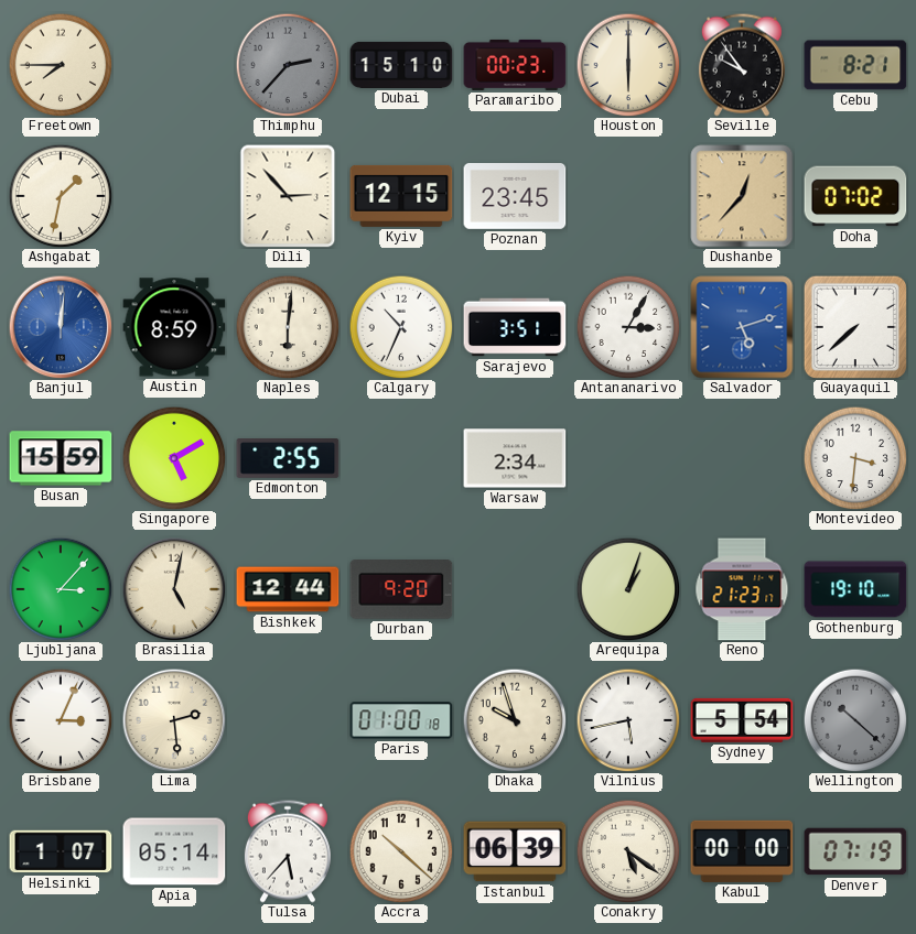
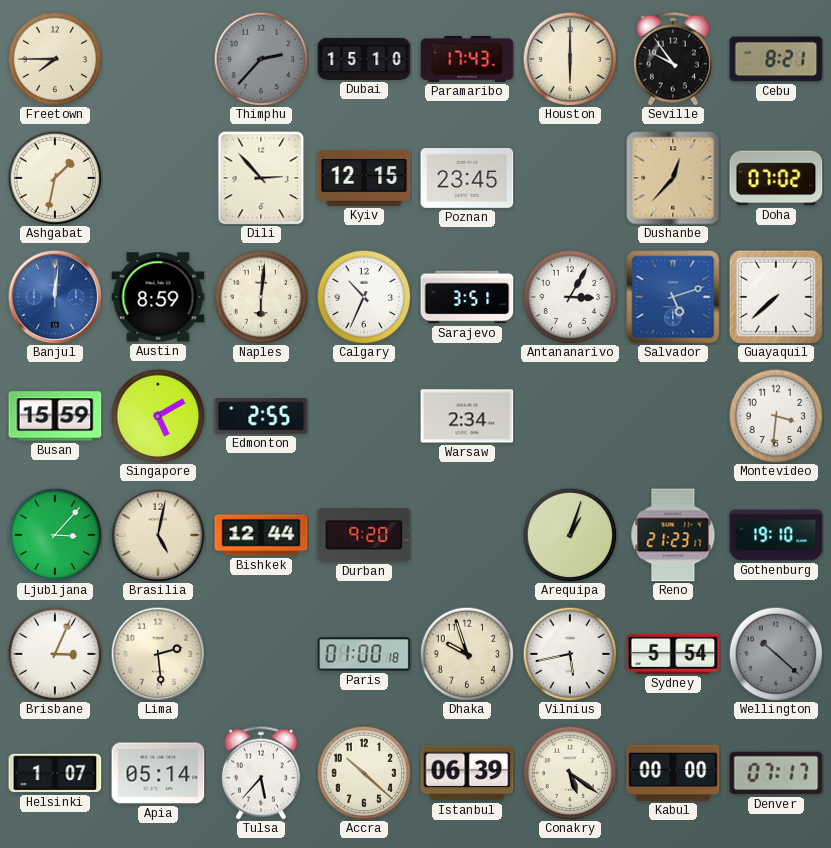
Paramaribo: 00:23 -> 17:43
Denver: 07:19 -> 07:17
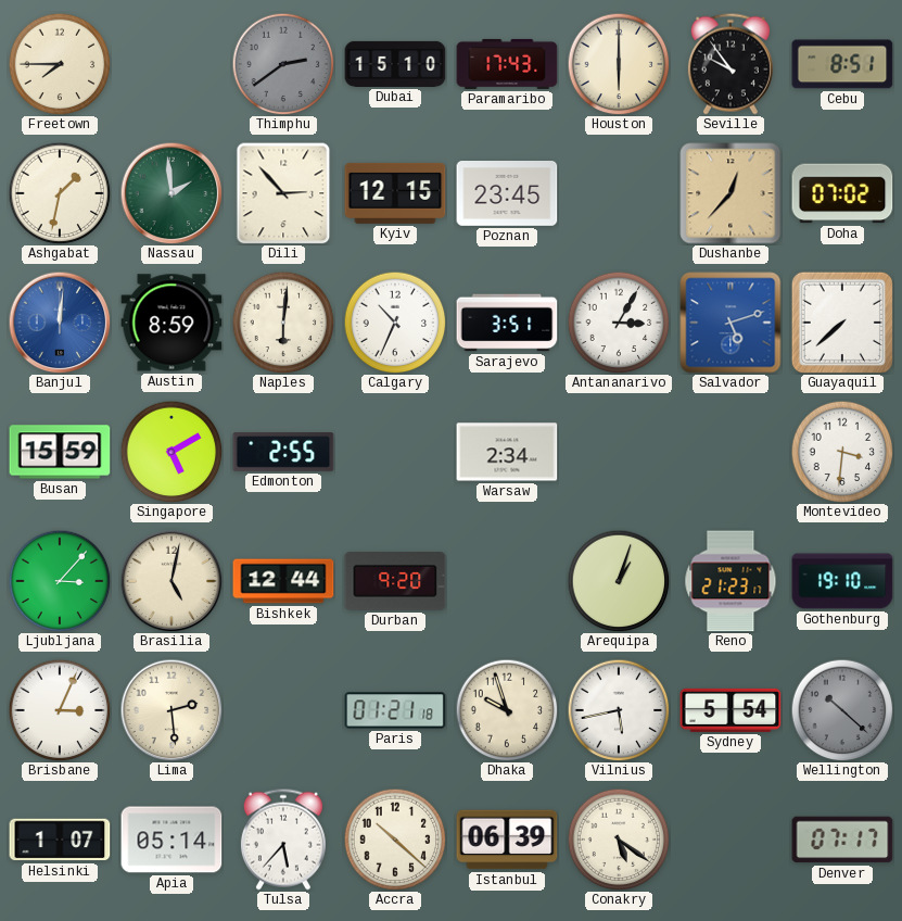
Thimphu: 2:37 -> 2:39
Cebu: 8:21 -> 8:51
Nassau: none -> 1:59
Paris: 01:00 -> 01:21
Kabul: 00:00 -> none
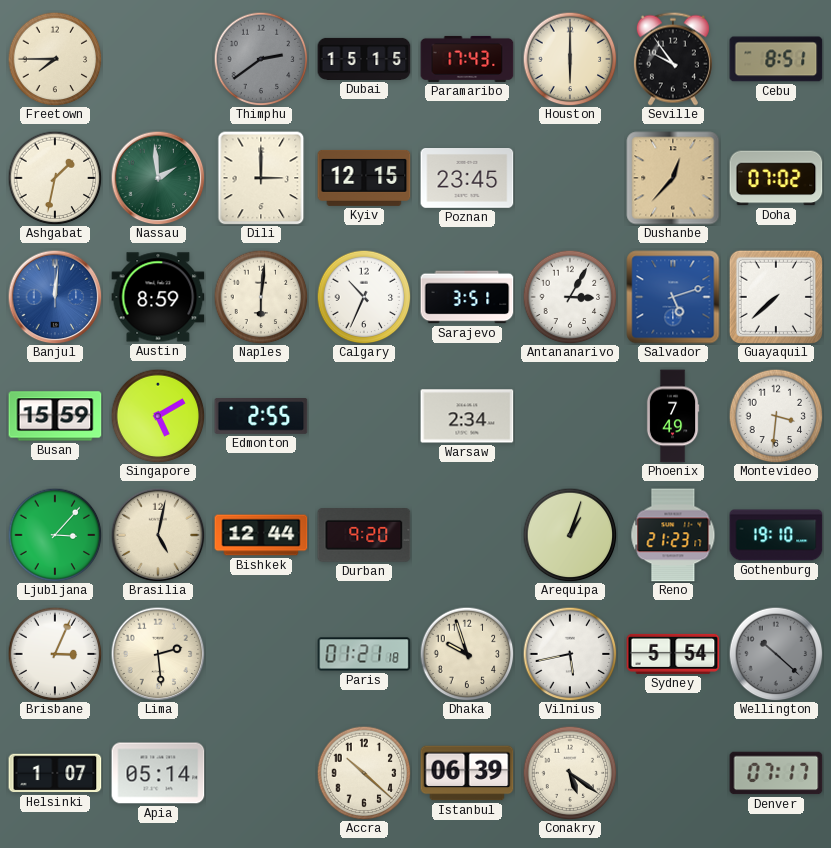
Dubai: 15:10 -> 15:15
Dili: 2:53 -> 3:00
Phoenix: none -> 7:49
Tulsa: 5:37 -> none
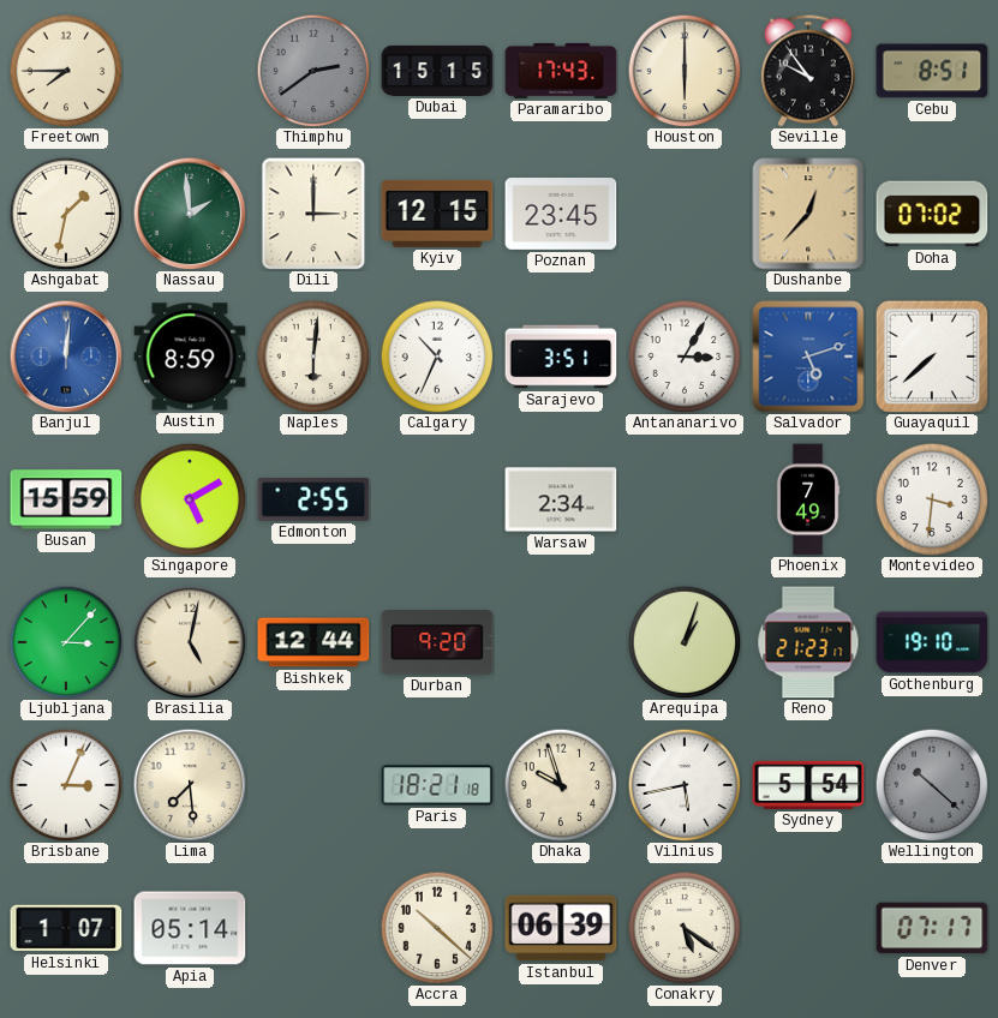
Lima: 2:29 -> 7:29
Paris: 01:21 -> 18:21
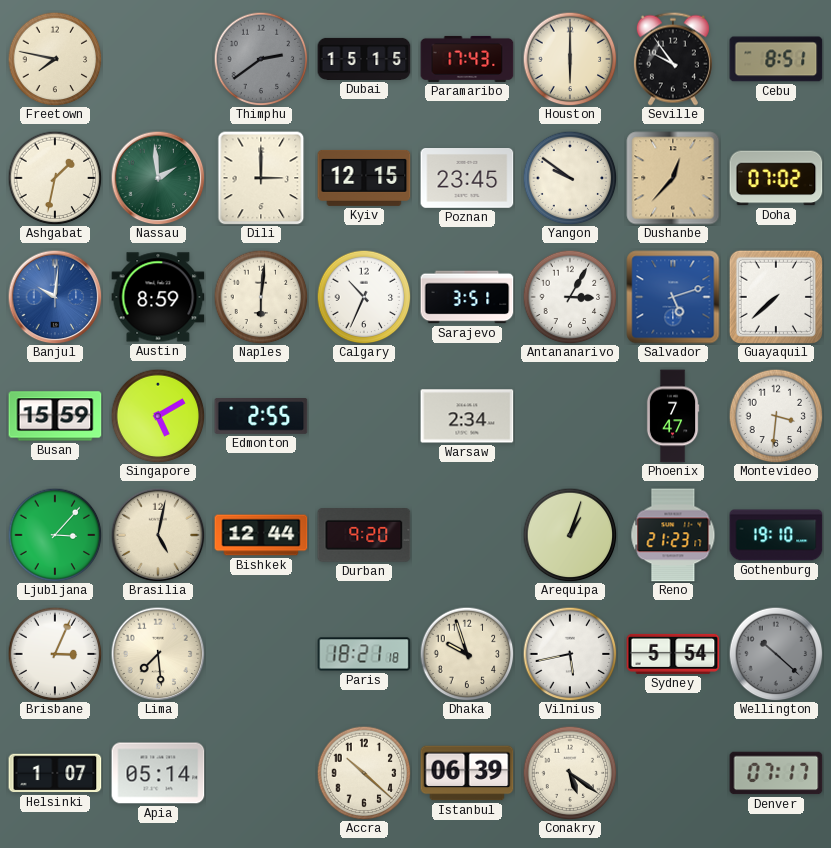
Freetown: 7:45 -> 7:47
Yangon: none -> 9:51
Banjul: 12:01 -> 10:01
Phoenix: 7:49 -> 7:47
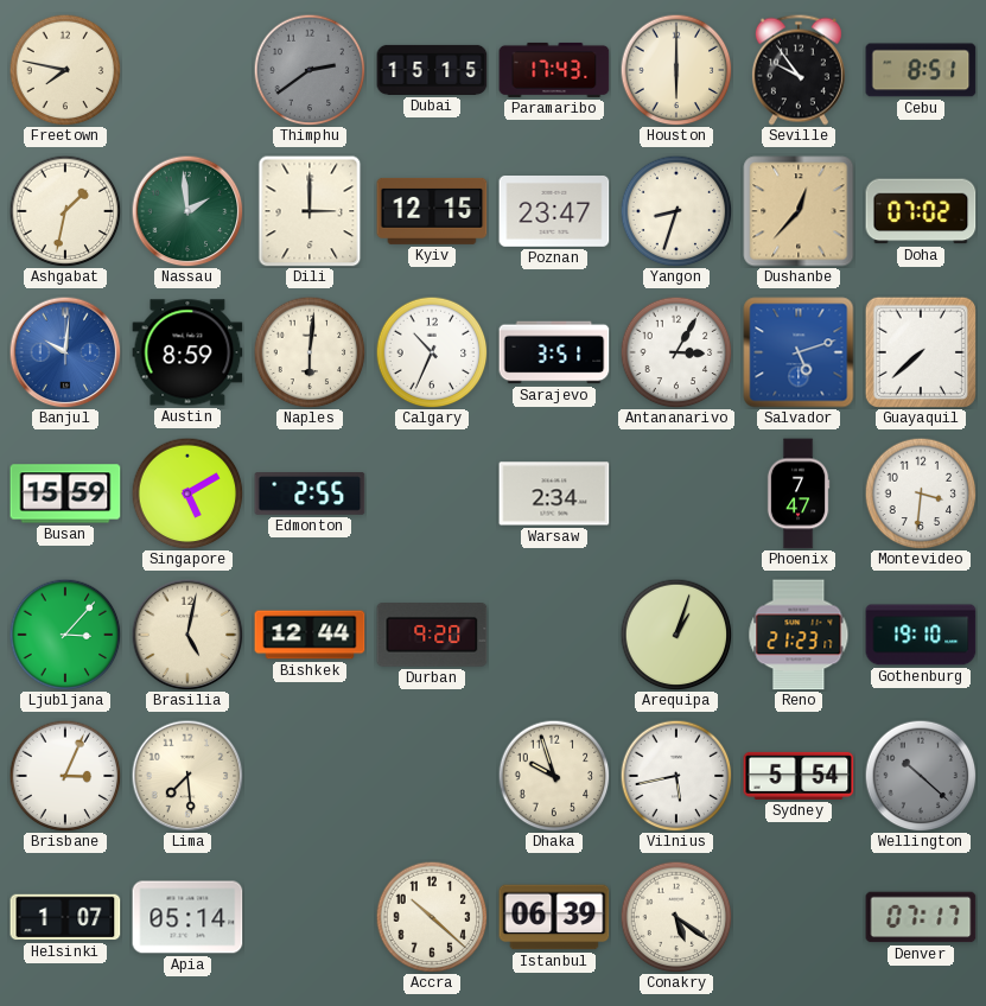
Poznan: 23:45 -> 23:47
Yangon: 9:51 -> 8:33
Paris: 18:21 -> none
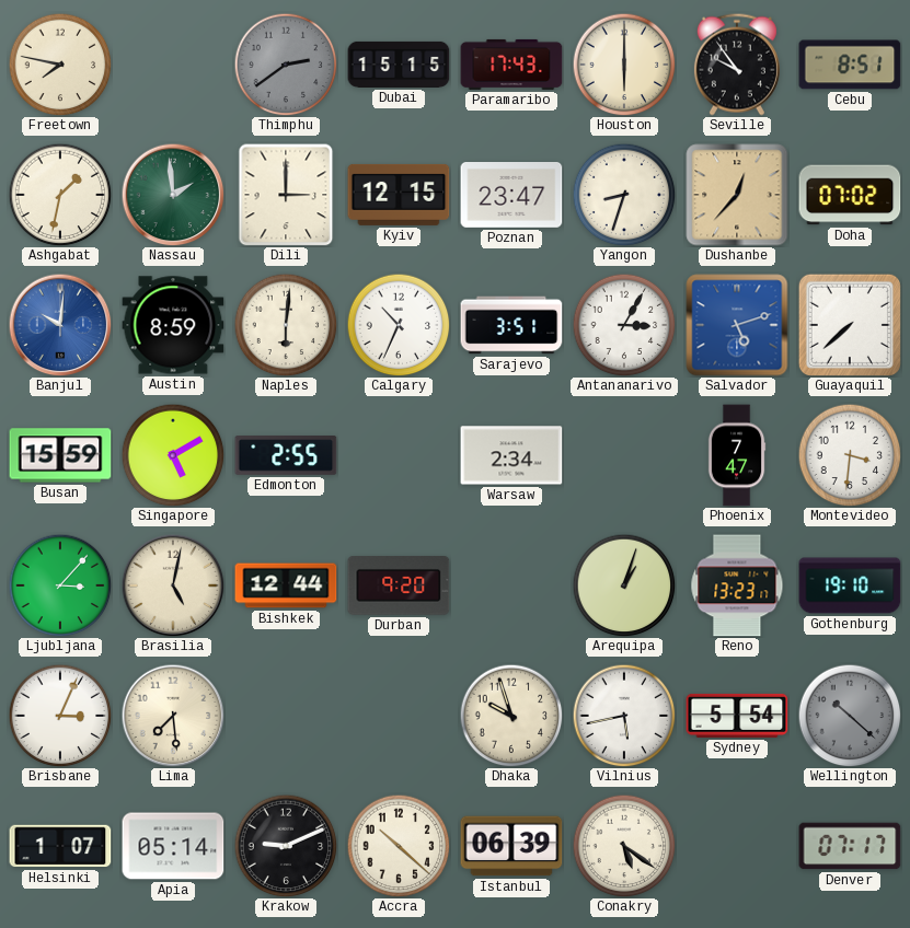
Reno: 21:23 -> 13:23
Krakow: none -> 9:11
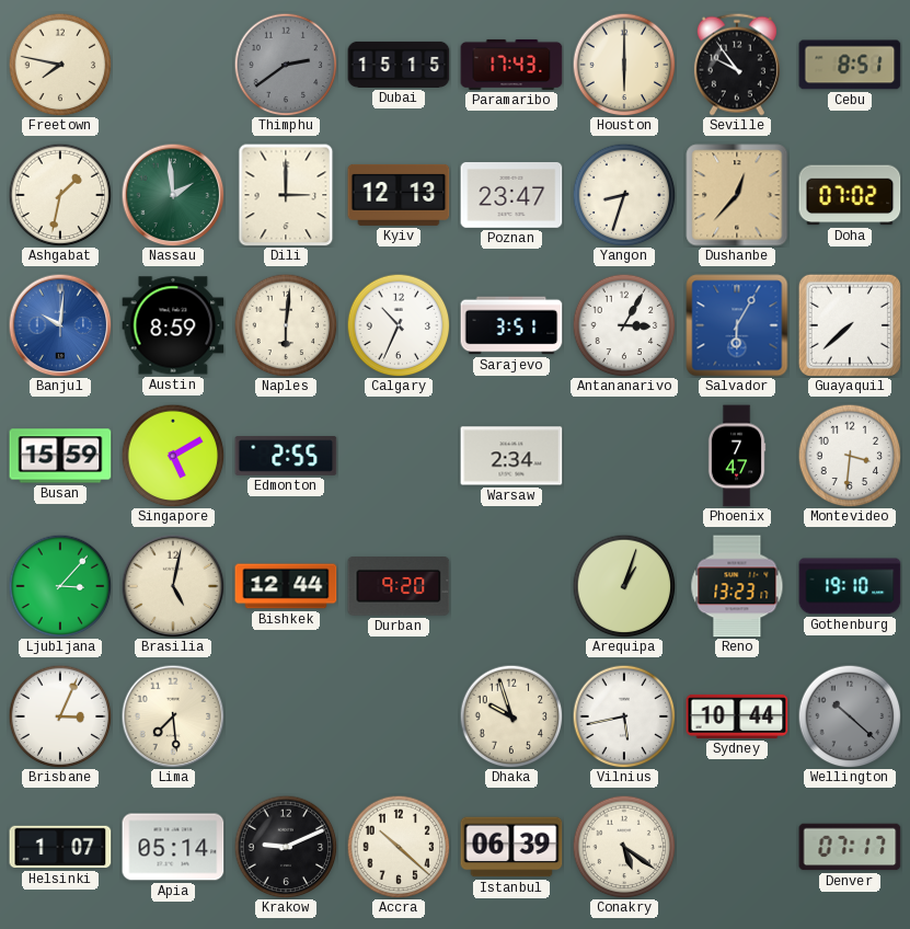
Kyiv: 12:15 -> 12:13
Salvador: 5:12 -> 6:05
Sydney: 5:54 -> 10:44
